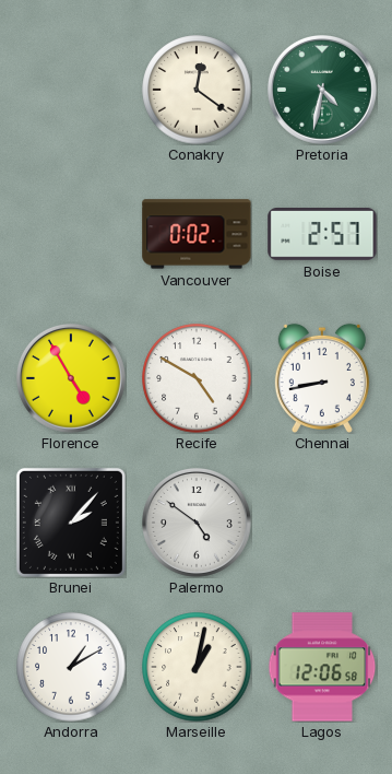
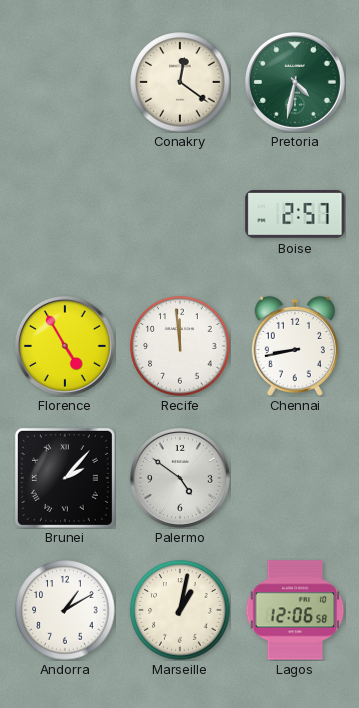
Vancouver: 0:02 -> none
Recife: 4:50 -> 11:59
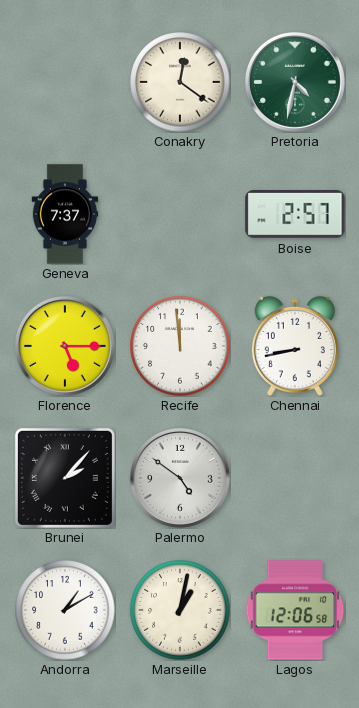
Geneva: none -> 7:37
Florence: 4:55 -> 5:15
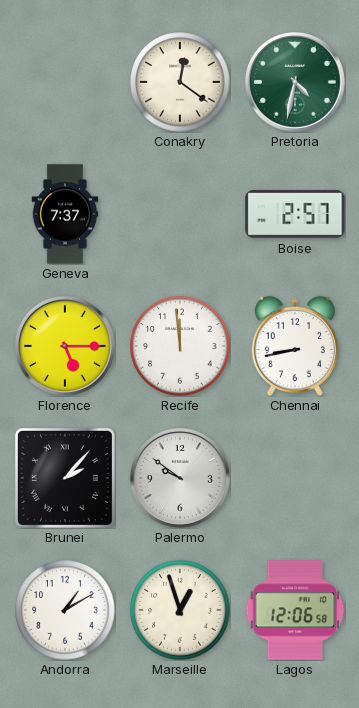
Palermo: 4:51 -> 9:51
Marseille: 1:02 -> 12:57
